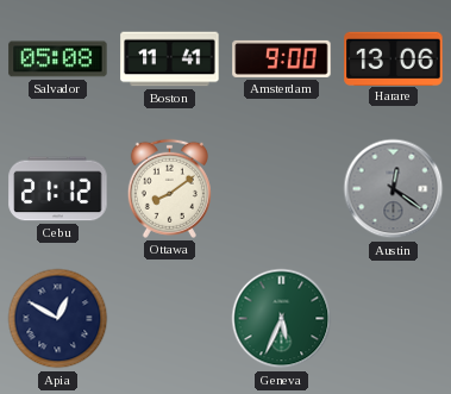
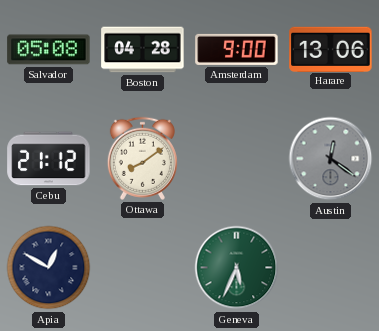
Boston: 11:41 -> 04:28
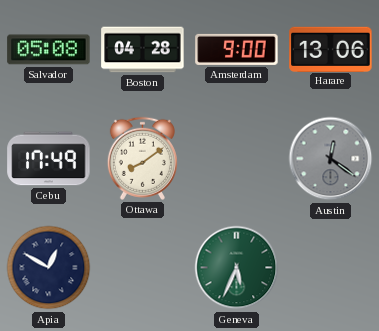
Cebu: 21:12 -> 17:49
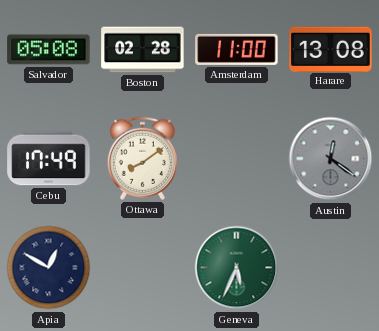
Boston: 04:28 -> 02:28
Amsterdam: 9:00 -> 11:00
Harare: 13:06 -> 13:08
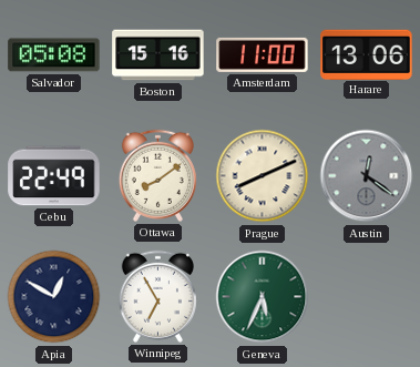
Boston: 02:28 -> 15:16
Harare: 13:08 -> 13:06
Cebu: 17:49 -> 22:49
Prague: none -> 8:11
Winnipeg: none -> 6:55
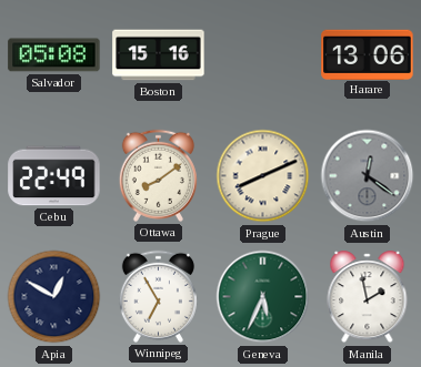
Amsterdam: 11:00 -> none
Manila: none -> 1:58
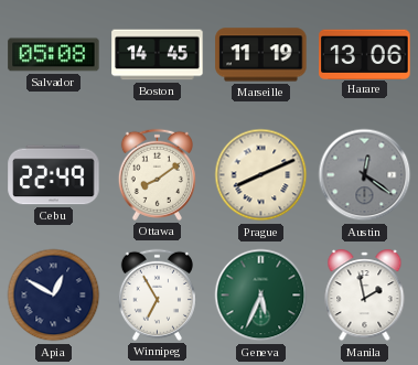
Boston: 15:16 -> 14:45
Marseille: none -> 11:19
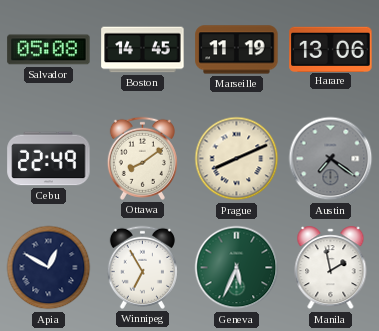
Austin: 12:21 -> 7:21
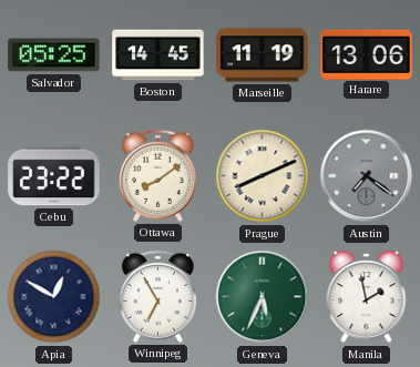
Salvador: 05:08 -> 05:25
Cebu: 22:49 -> 23:22
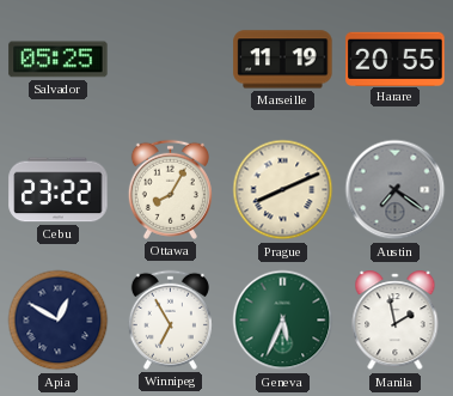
Boston: 14:45 -> none
Harare: 13:06 -> 20:55
Ottawa: 8:09 -> 8:05
